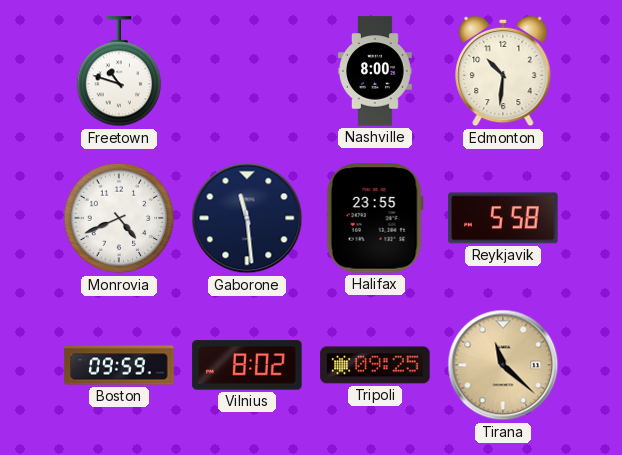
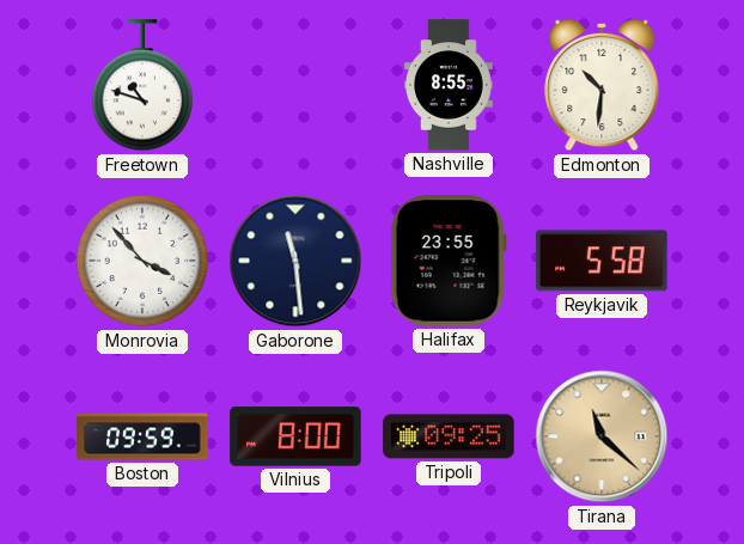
Nashville: 8:00 -> 8:55
Monrovia: 4:41 -> 3:53
Vilnius: 8:02 -> 8:00
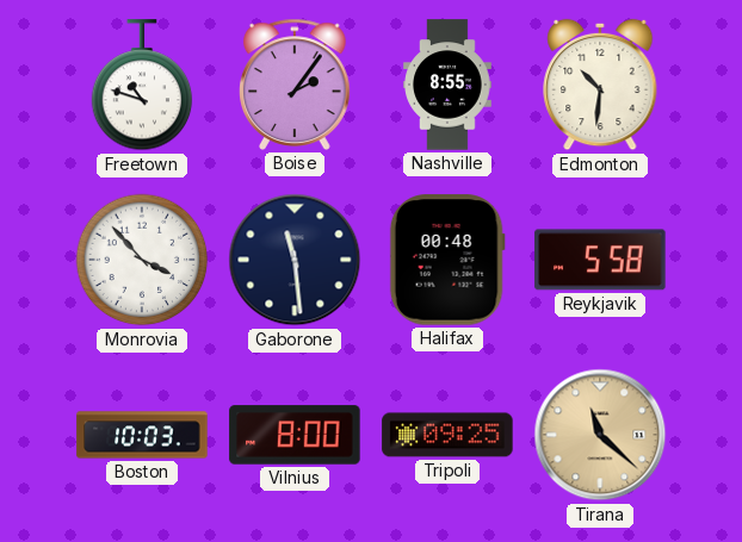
Boise: none -> 2:06
Halifax: 23:55 -> 00:48
Boston: 09:59 -> 10:03
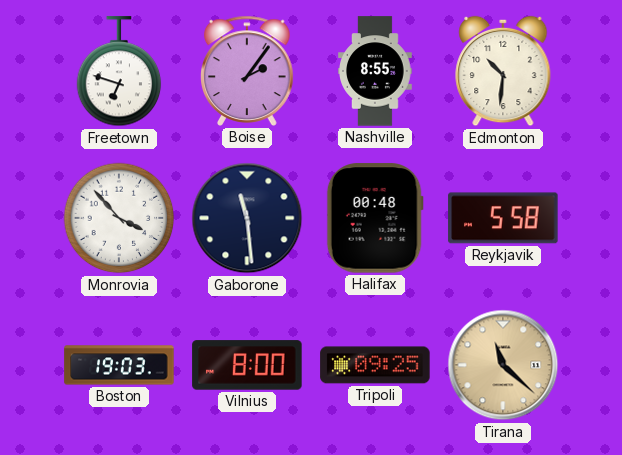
Freetown: 10:48 -> 6:48
Boston: 10:03 -> 19:03
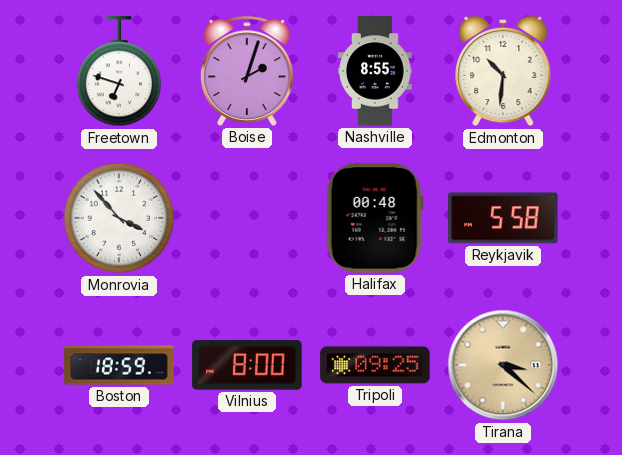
Boise: 2:06 -> 2:03
Gaborone: 11:29 -> none
Boston: 19:03 -> 18:59
Tirana: 11:22 -> 3:22
